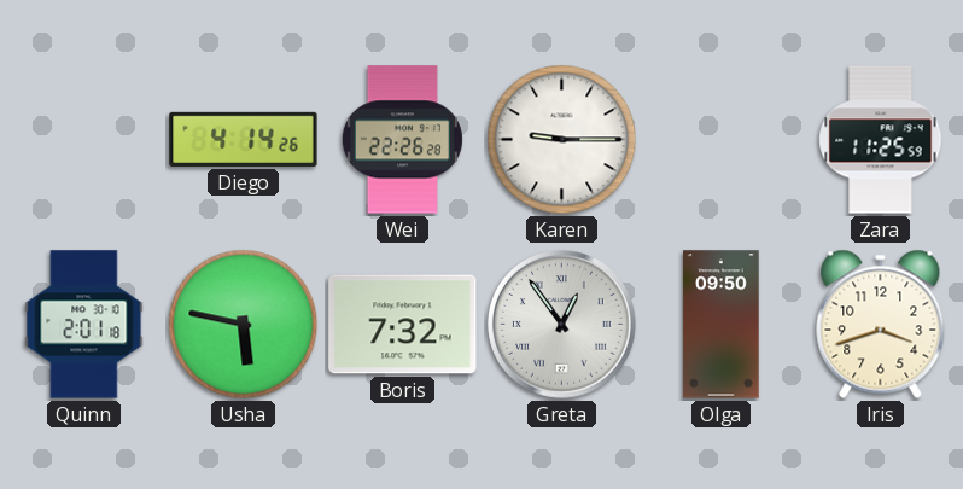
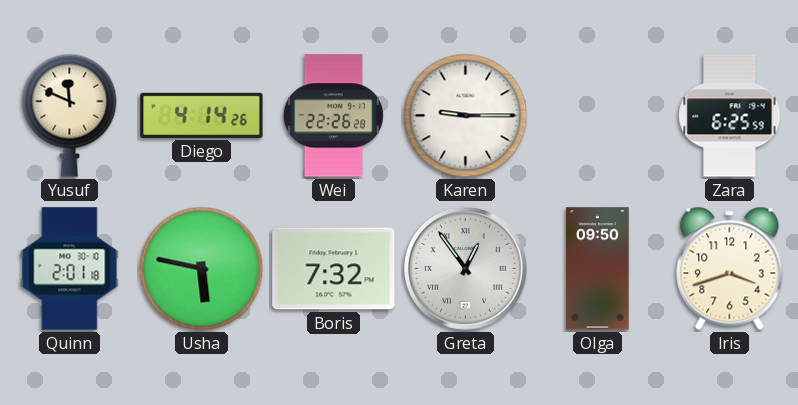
Yusuf: none -> 11:49
Zara: 11:25 -> 6:25
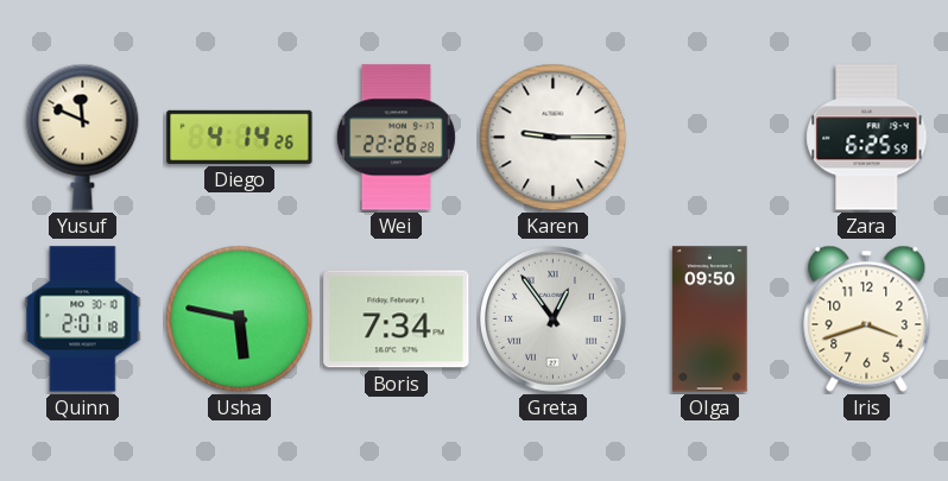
Boris: 7:32 -> 7:34
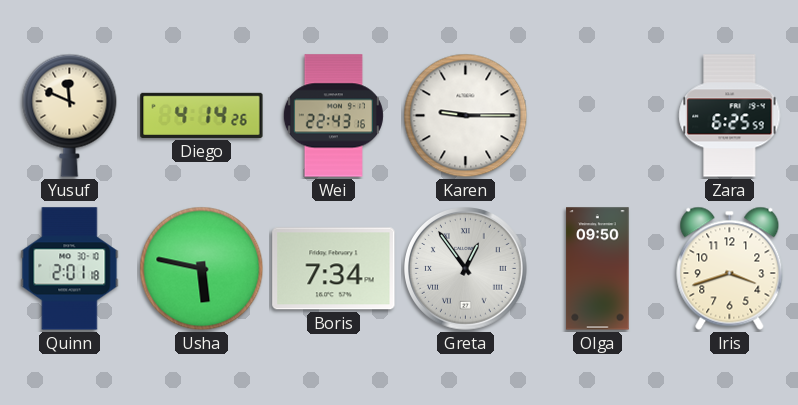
Wei: 22:26 -> 22:43
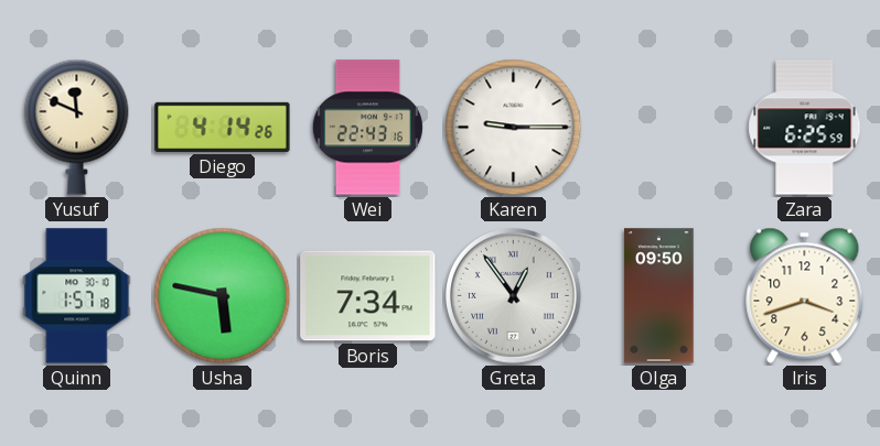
Quinn: 2:01 -> 1:57
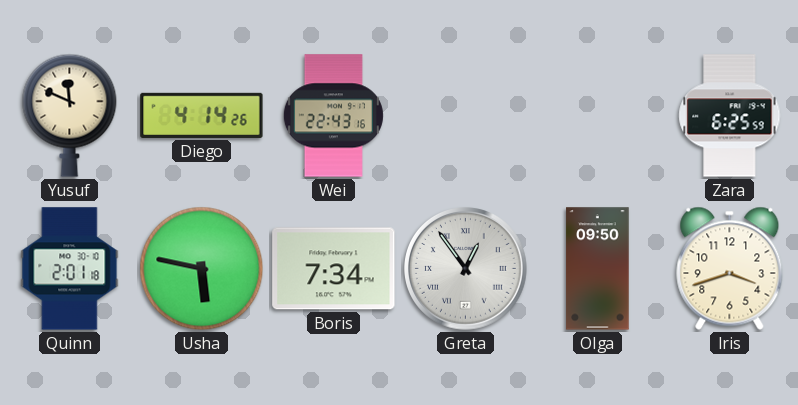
Karen: 9:15 -> none
Quinn: 1:57 -> 2:01
